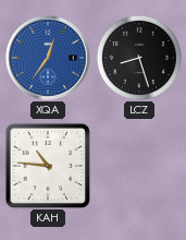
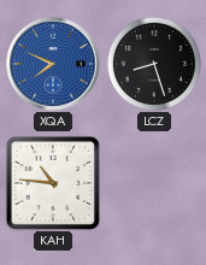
XQA: 12:36 -> 7:49
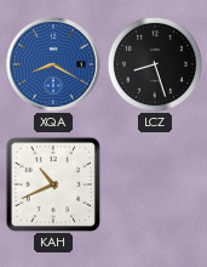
XQA: 7:49 -> 8:20
KAH: 10:46 -> 10:41
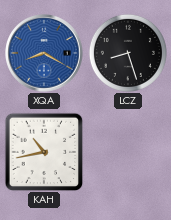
KAH: 10:41 -> 10:43
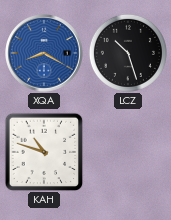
LCZ: 8:27 -> 10:27
KAH: 10:43 -> 10:48
